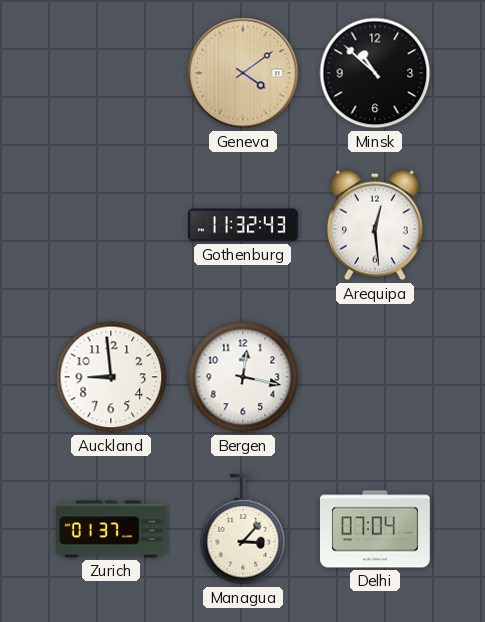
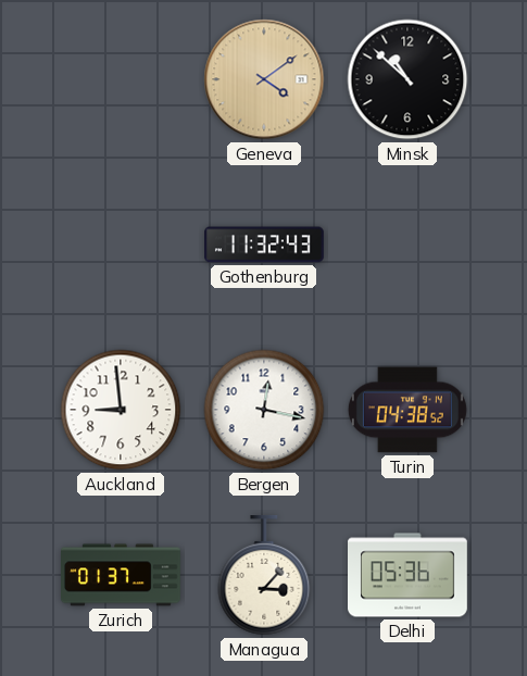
Arequipa: 12:29 -> none
Turin: none -> 04:38
Delhi: 07:04 -> 05:36
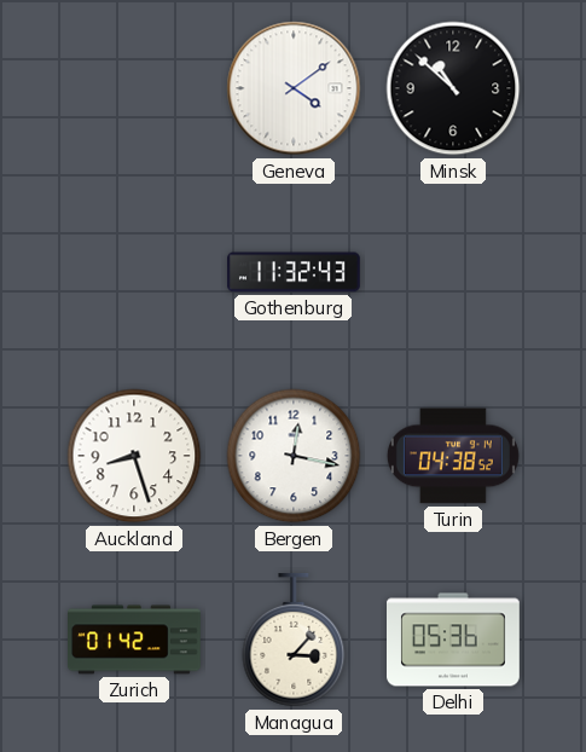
Geneva dial: champagne -> white
Auckland: 8:59 -> 8:27
Zurich: 01:37 -> 01:42
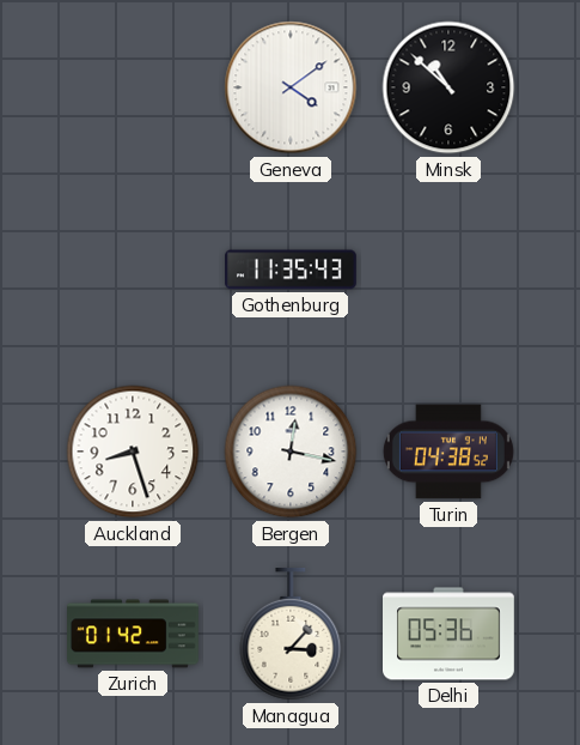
Gothenburg: 11:32 -> 11:35
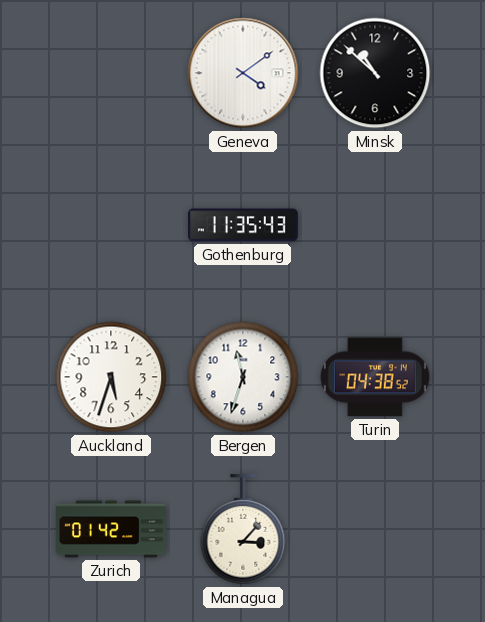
Auckland: 8:27 -> 5:33
Bergen: 12:17 -> 11:33
Delhi: 05:36 -> none
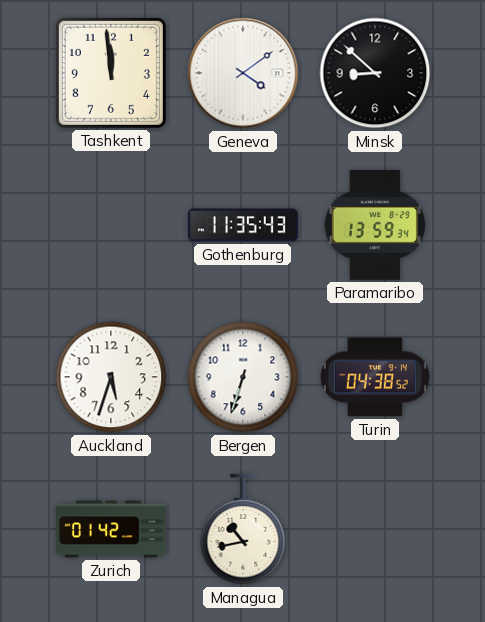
Tashkent: none -> 11:59
Minsk: 10:52 -> 8:52
Paramaribo: none -> 13:59
Bergen: 11:33 -> 6:33
Managua: 3:07 -> 10:43
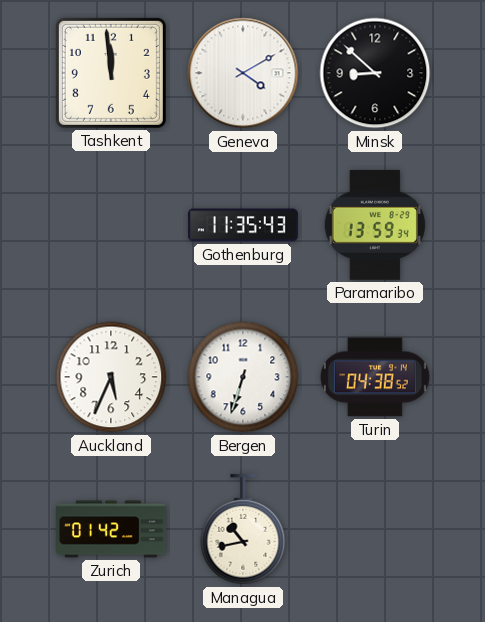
Geneva: 4:09 -> 4:10
Auckland: 5:33 -> 5:34
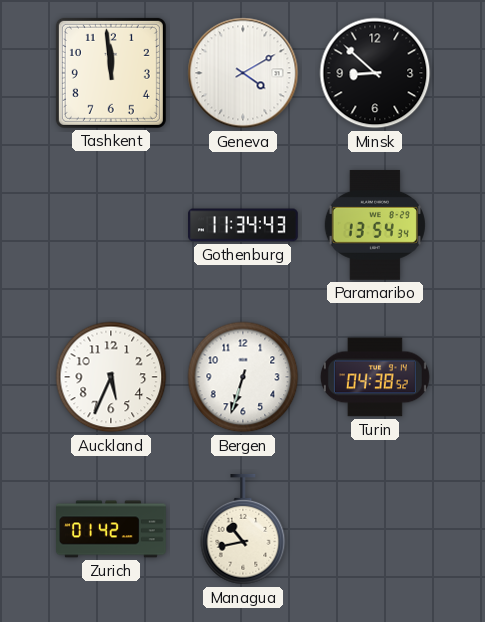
Gothenburg: 11:35 -> 11:34
Paramaribo: 13:59 -> 13:54
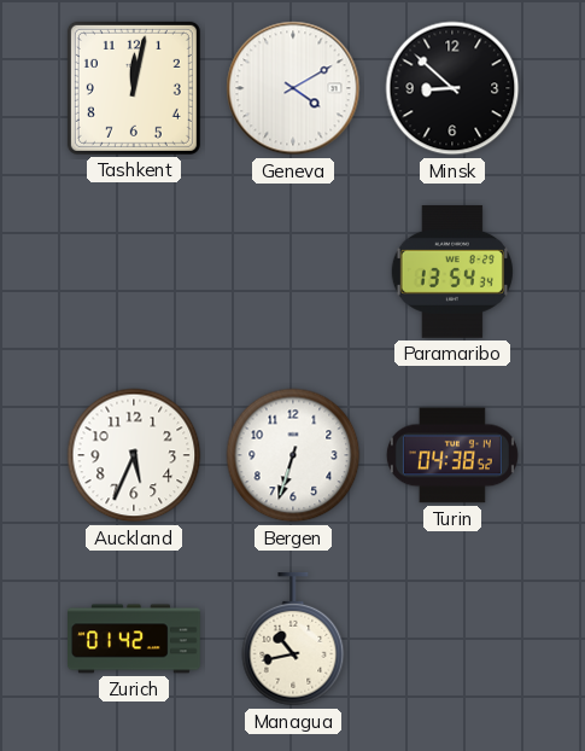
Tashkent: 11:59 -> 12:02
Gothenburg: 11:34 -> none
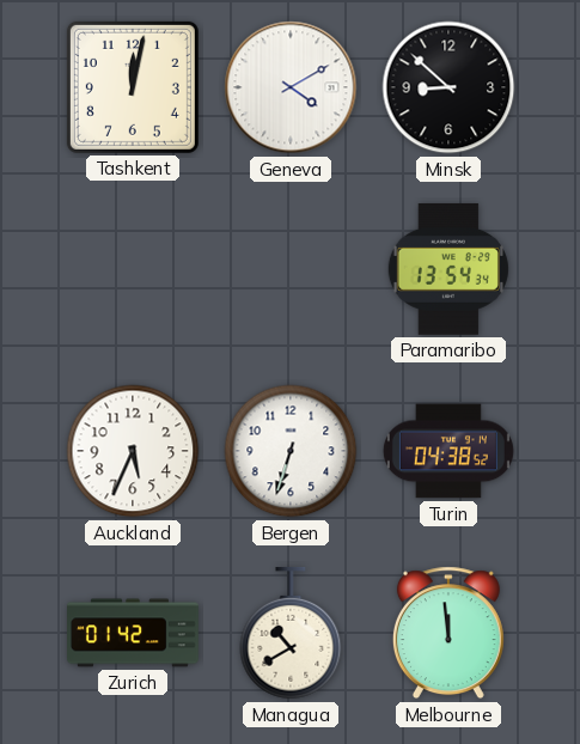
Managua: 10:43 -> 10:40
Melbourne: none -> 11:59
